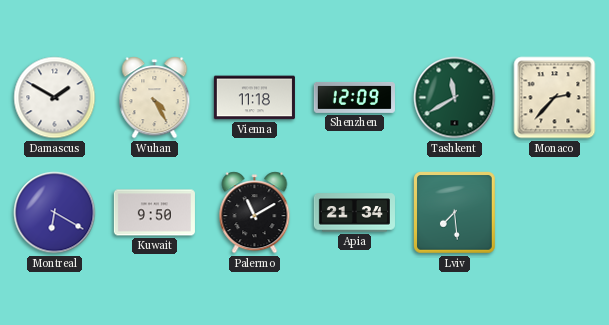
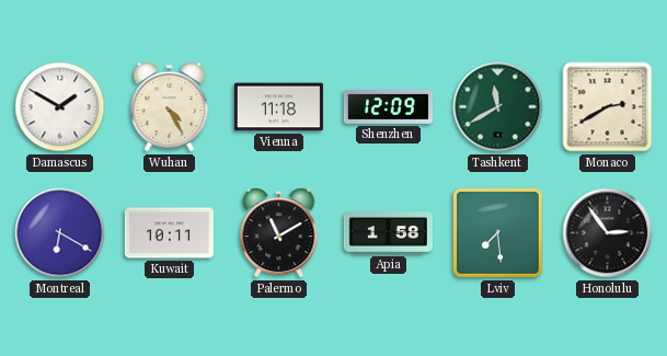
Monaco: 2:37 -> 2:40
Kuwait: 9:50 -> 10:11
Apia: 21:34 -> 1:58
Honolulu: none -> 2:54
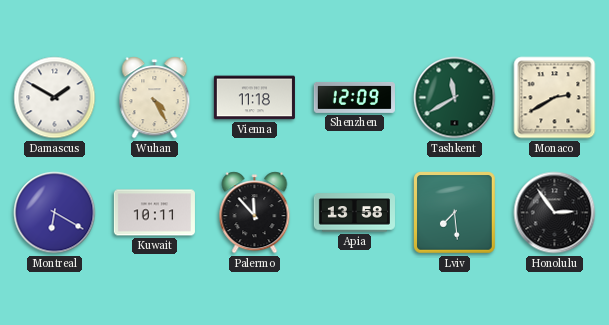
Palermo: 11:10 -> 11:53
Apia: 1:58 -> 13:58
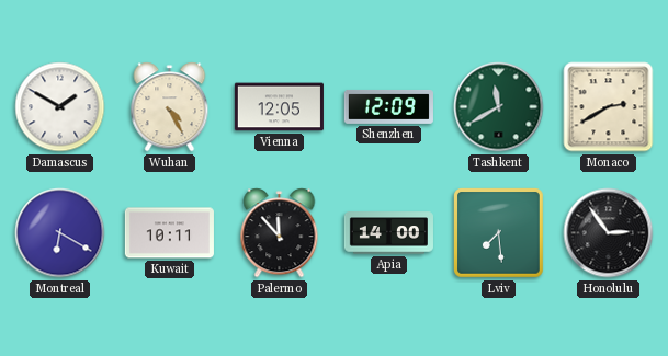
Vienna: 11:18 -> 12:05
Apia: 13:58 -> 14:00
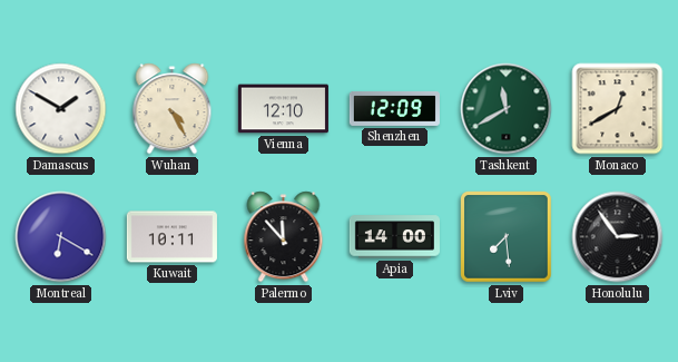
Vienna: 12:05 -> 12:10
Monaco: 2:40 -> 12:40
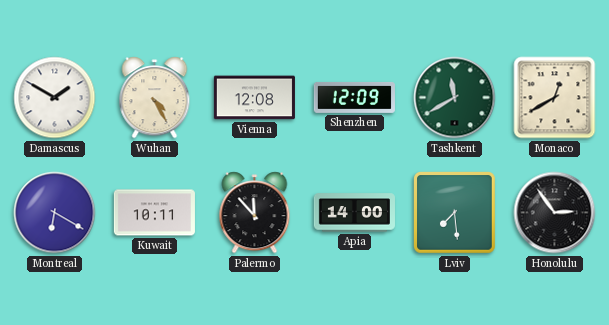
Vienna: 12:10 -> 12:08
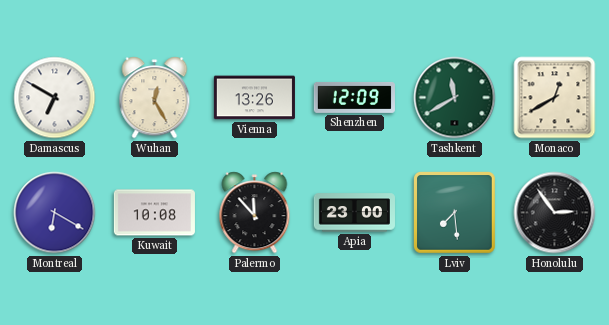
Damascus: 1:50 -> 6:50
Wuhan: 4:25 -> 12:25
Vienna: 12:08 -> 13:26
Kuwait: 10:11 -> 10:08
Apia: 14:00 -> 23:00
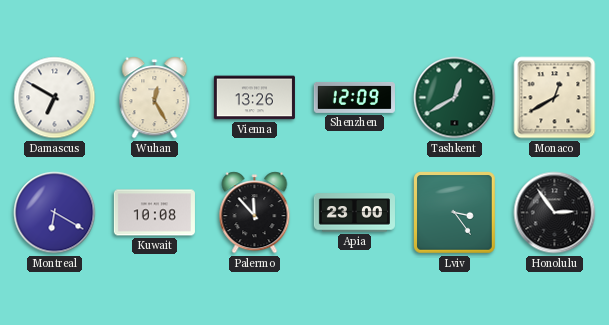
Tashkent: 11:40 -> 12:40
Lviv: 7:29 -> 3:24
